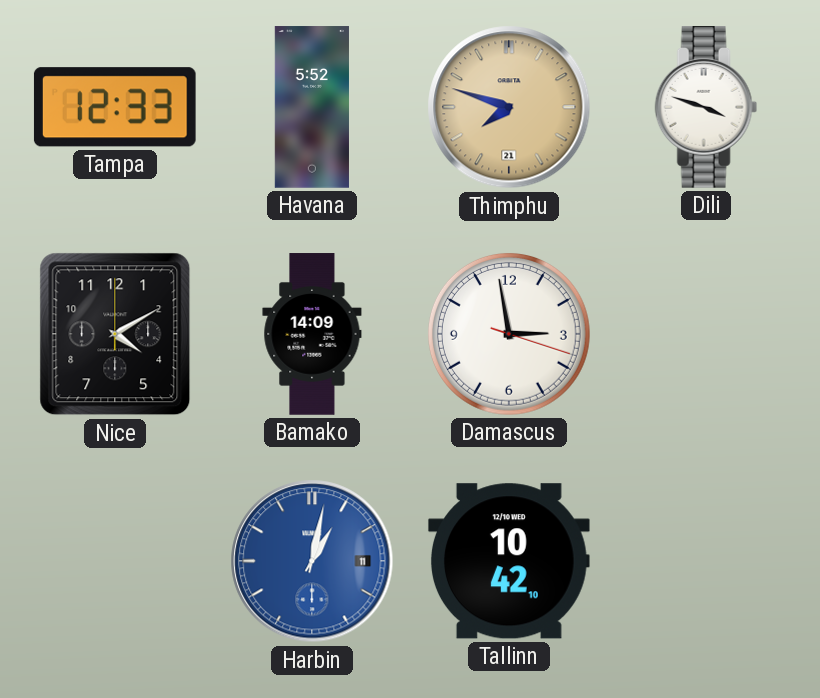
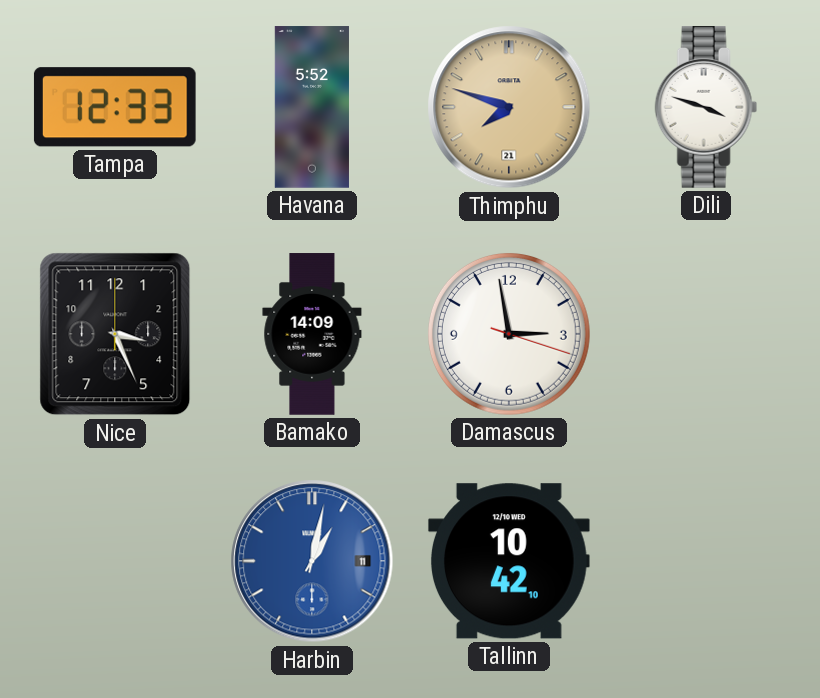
Nice: 4:10 -> 3:26
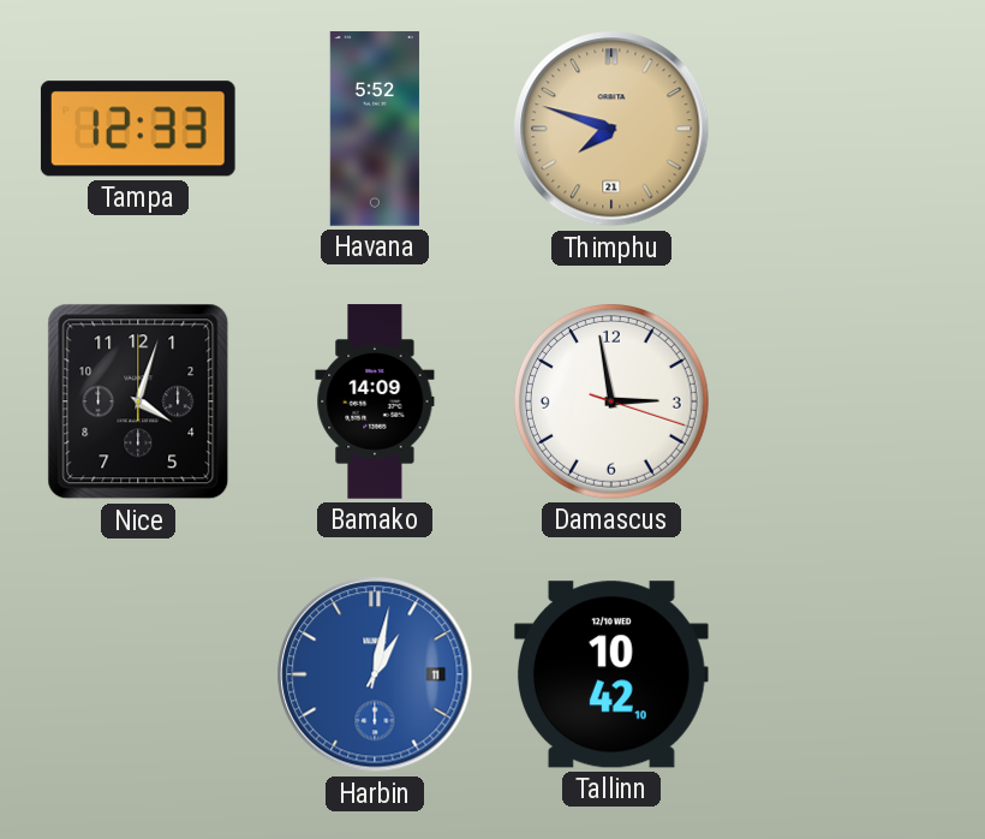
Dili: 3:48 -> none
Nice: 3:26 -> 4:03
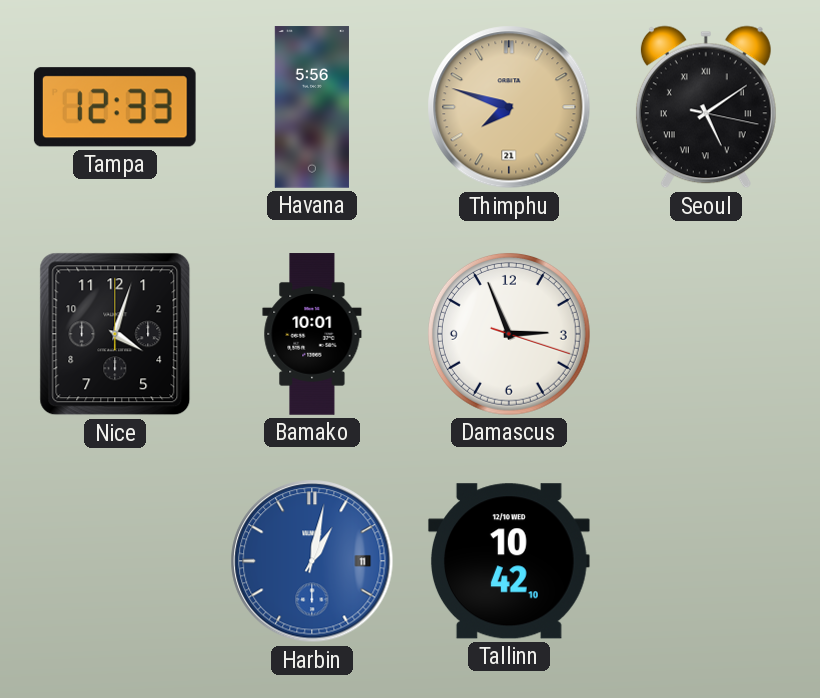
Havana: 5:52 -> 5:56
Seoul: none -> 5:09
Bamako: 14:09 -> 10:01
Damascus: 2:58 -> 2:56
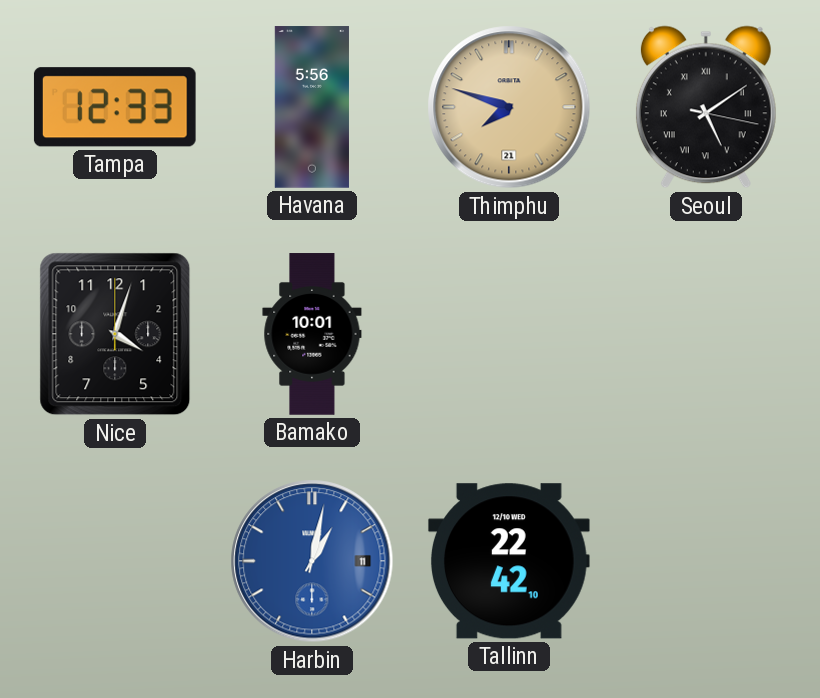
Damascus: 2:56 -> none
Tallinn: 10:42 -> 22:42
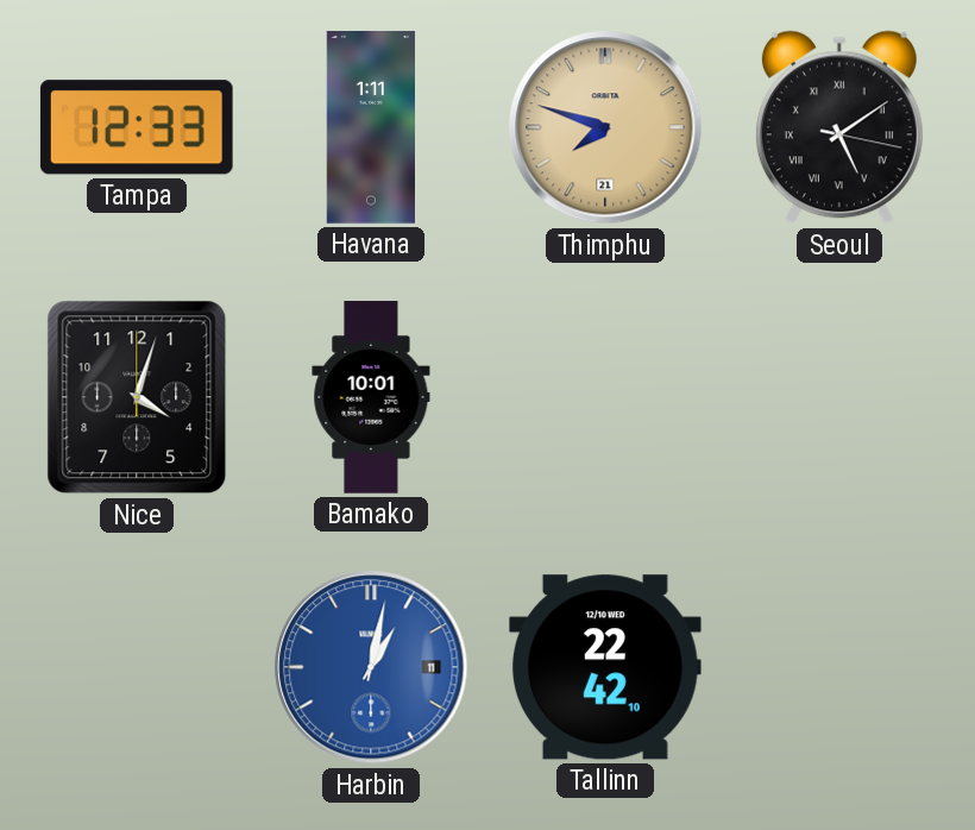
Havana: 5:56 -> 1:11
